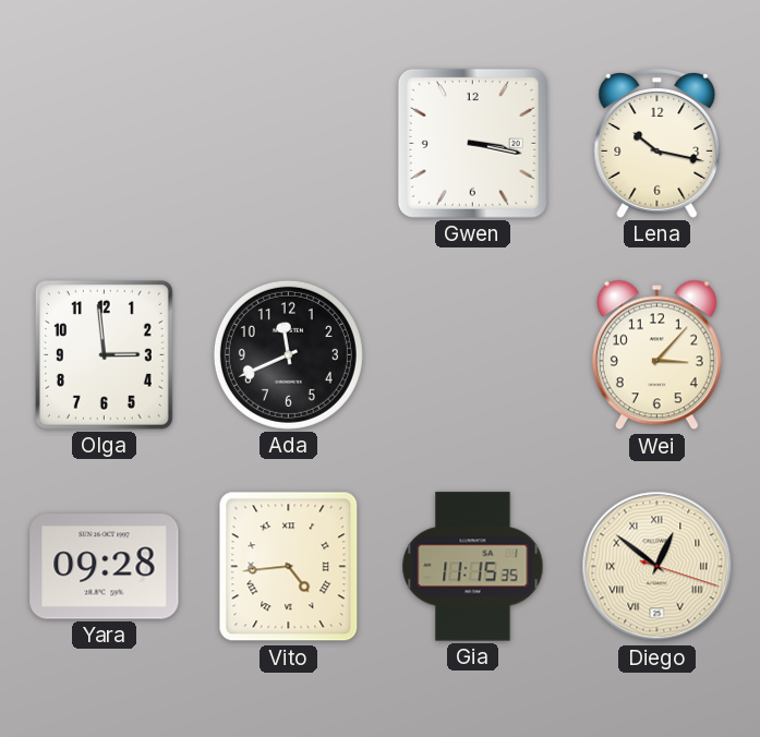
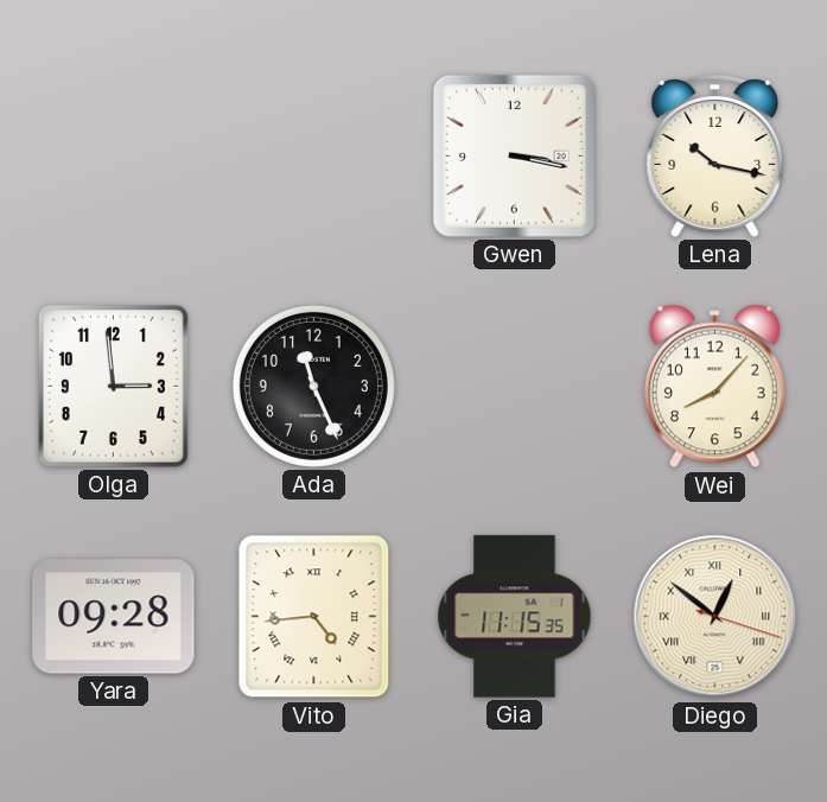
Ada: 11:41 -> 11:26
Wei: 3:07 -> 8:07
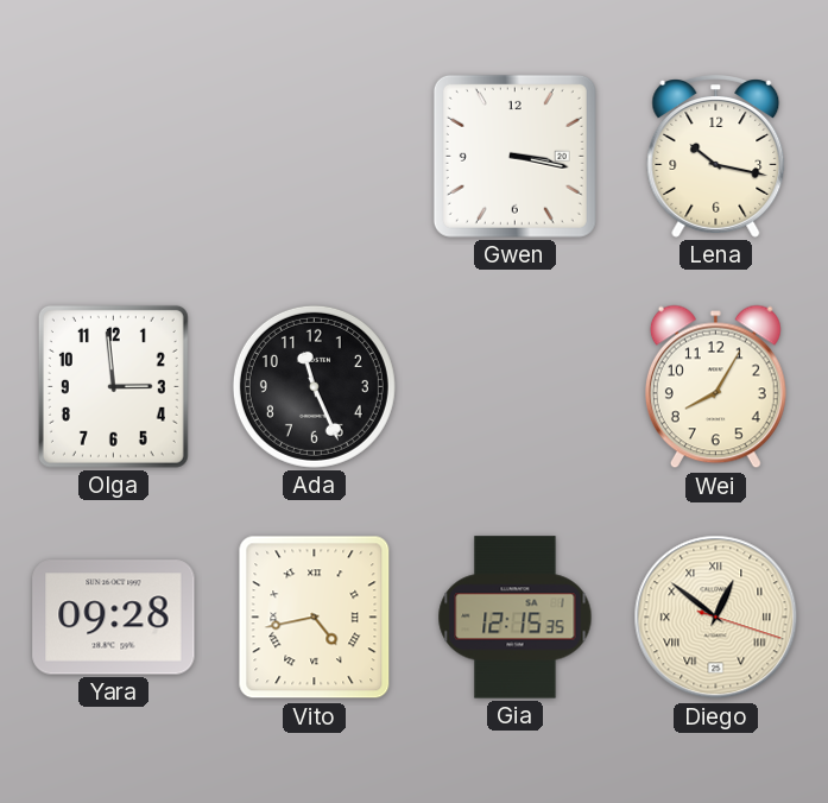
Wei: 8:07 -> 8:05
Vito: 4:44 -> 4:43
Gia: 11:15 -> 12:15
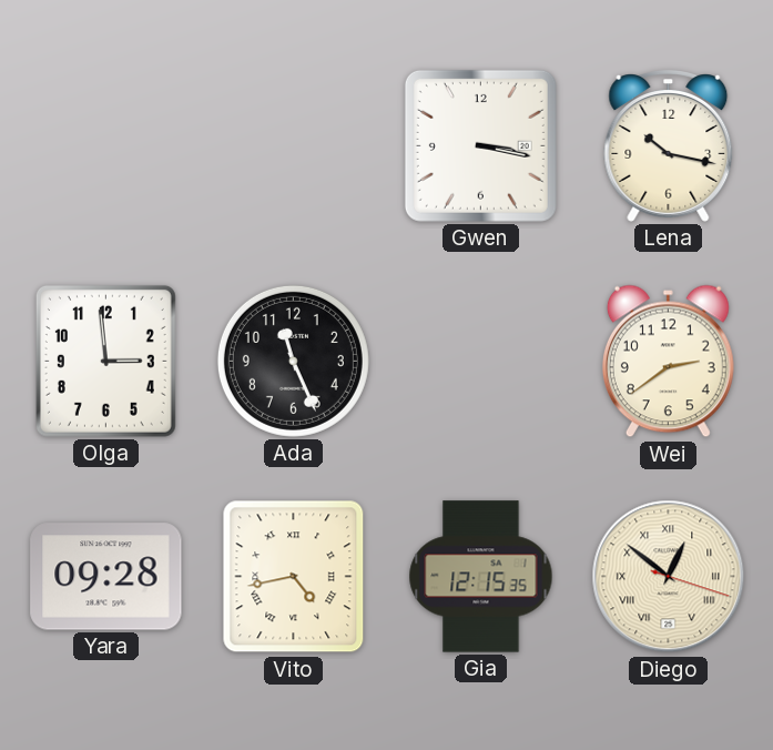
Wei: 8:05 -> 2:39
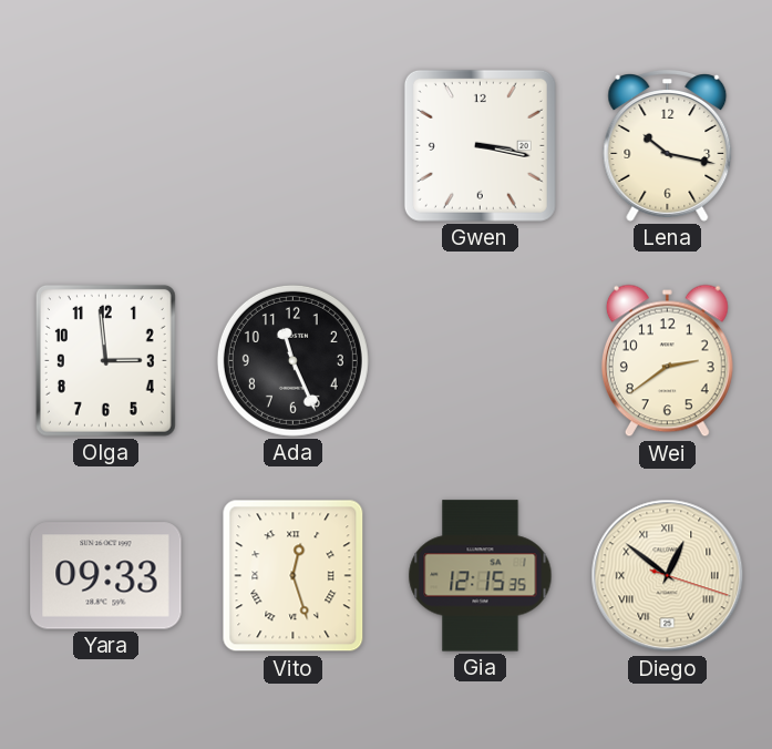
Yara: 09:28 -> 09:33
Vito: 4:43 -> 12:27
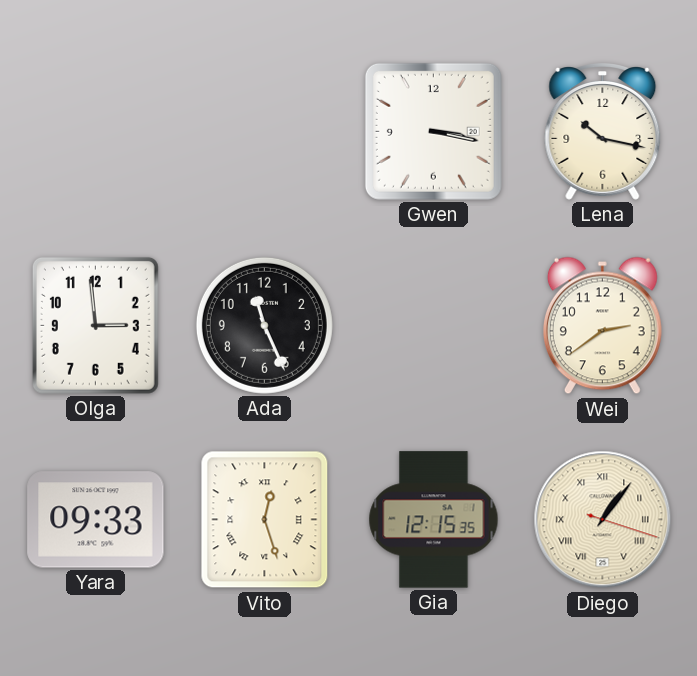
Diego: 12:51 -> 1:06
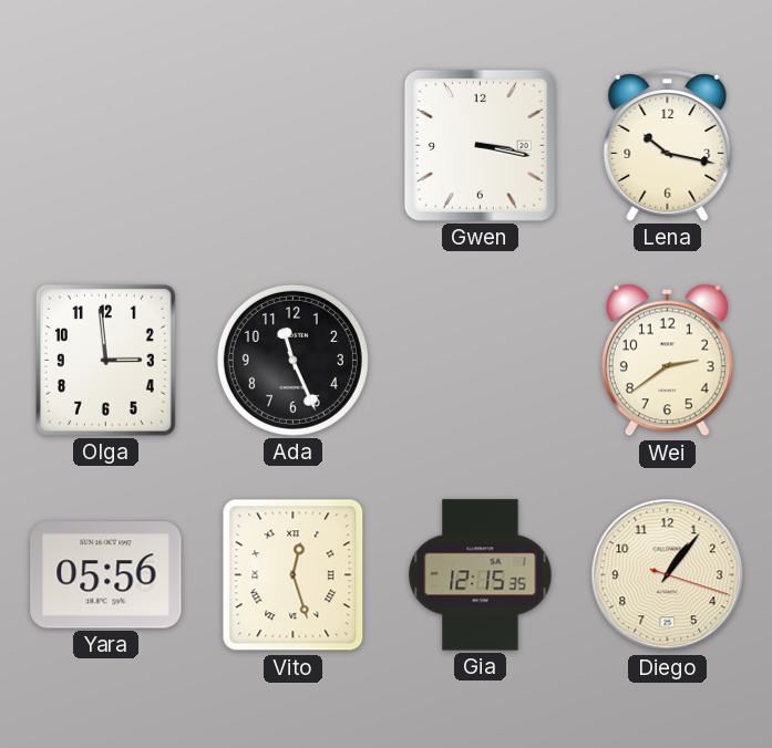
Yara: 09:33 -> 05:56
Diego numerals: Roman -> Arabic
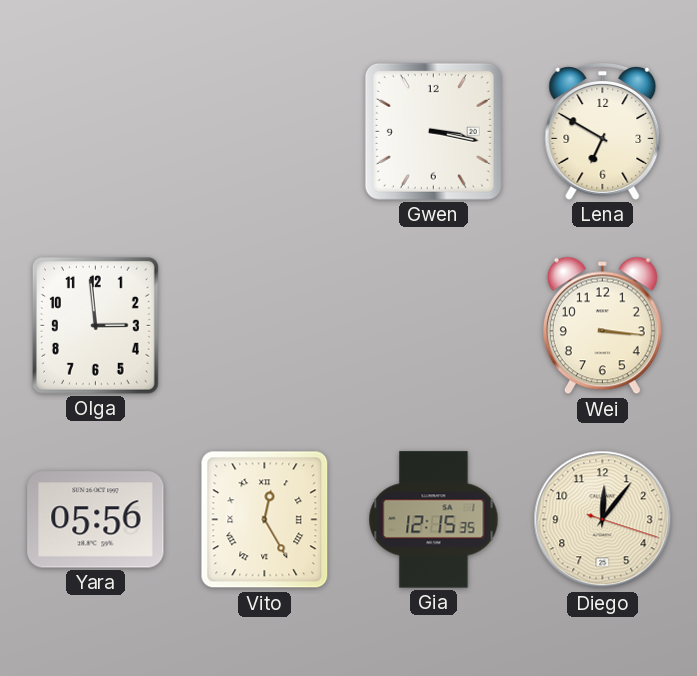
Lena: 10:17 -> 6:50
Ada: 11:26 -> none
Wei: 2:39 -> 3:16
Vito: 12:27 -> 12:25
Diego: 1:06 -> 12:06
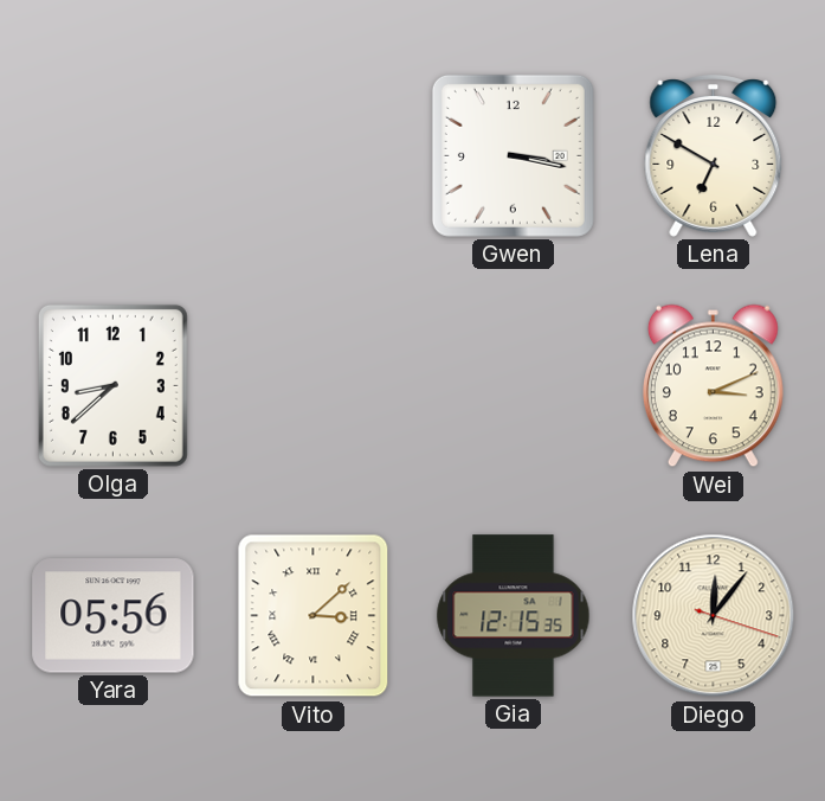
Olga: 2:59 -> 8:38
Wei: 3:16 -> 3:11
Vito: 12:25 -> 3:08
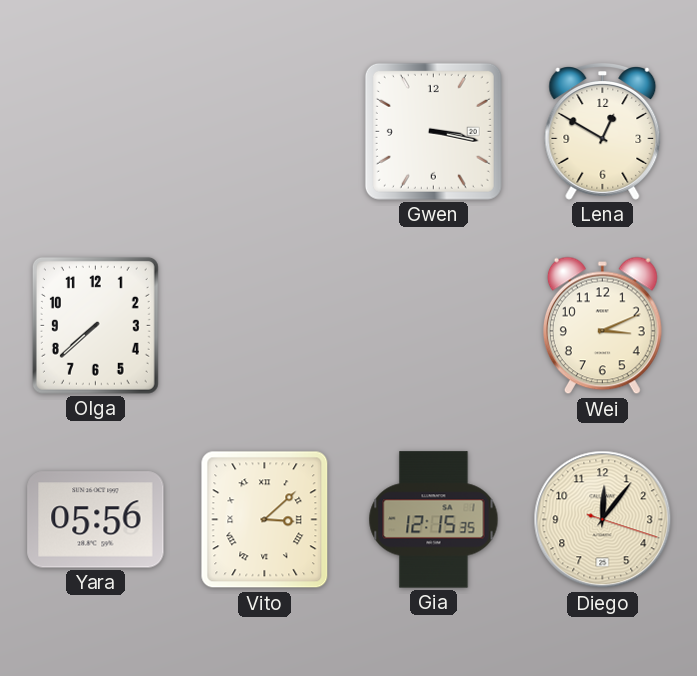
Lena: 6:50 -> 12:50
Olga: 8:38 -> 7:38
